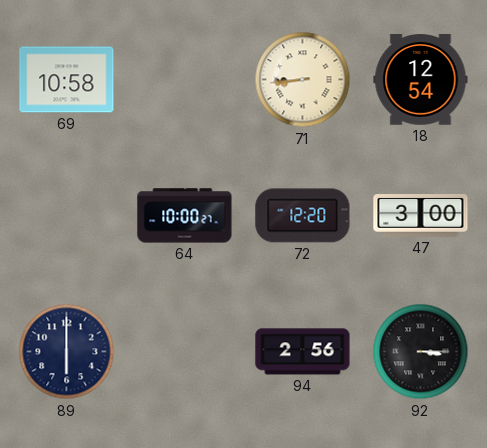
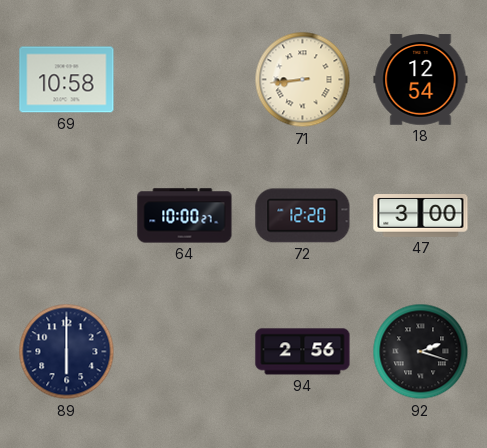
92: 3:15 -> 2:18
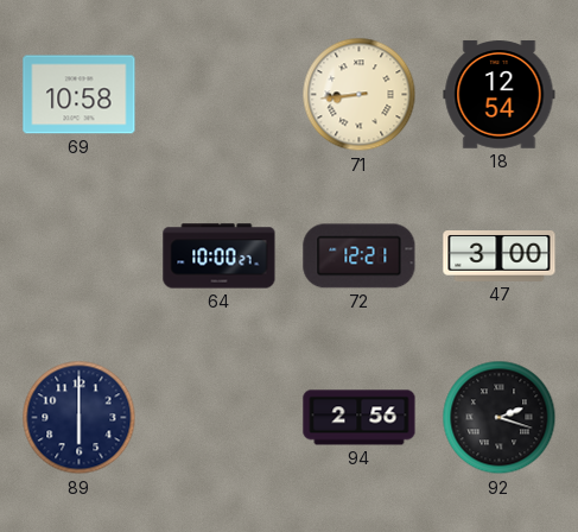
72: 12:20 -> 12:21
